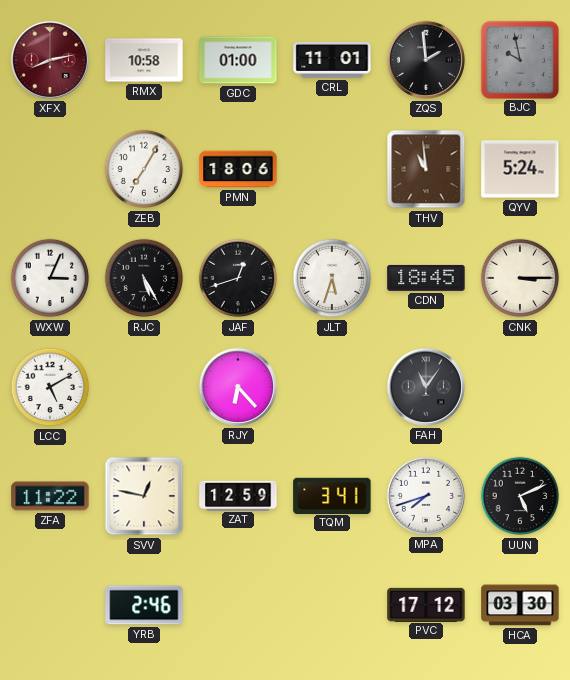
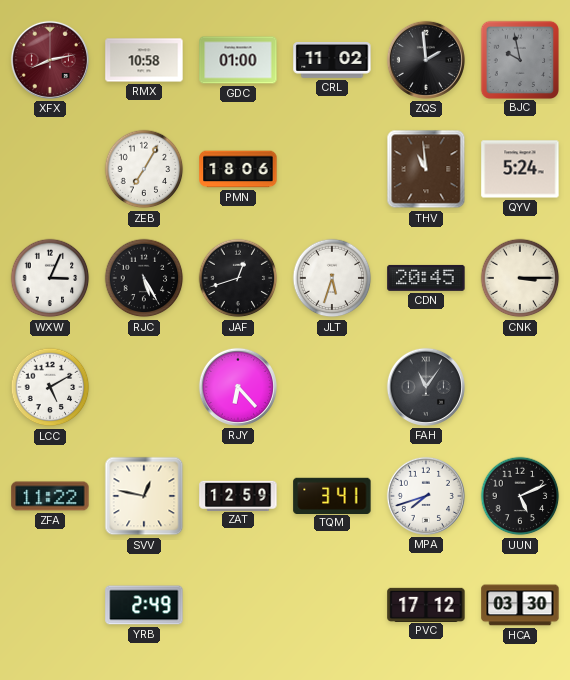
CRL: 11:01 -> 11:02
CDN: 18:45 -> 20:45
YRB: 2:46 -> 2:49
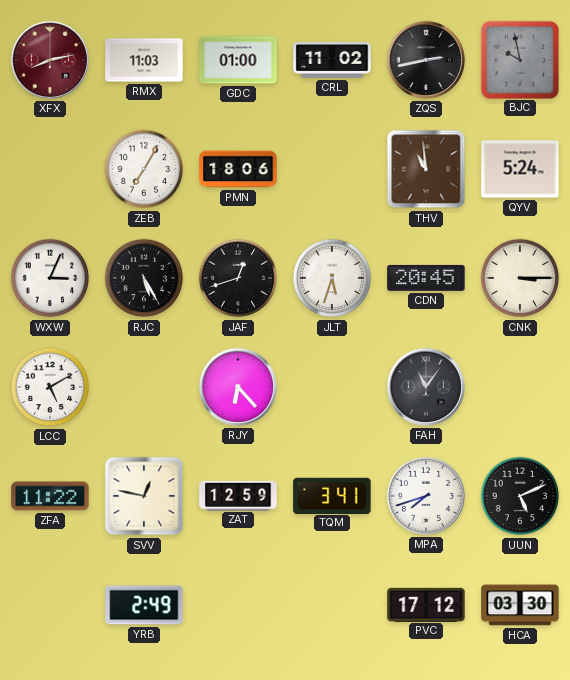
RMX: 10:58 -> 11:03
ZQS: 1:59 -> 2:43
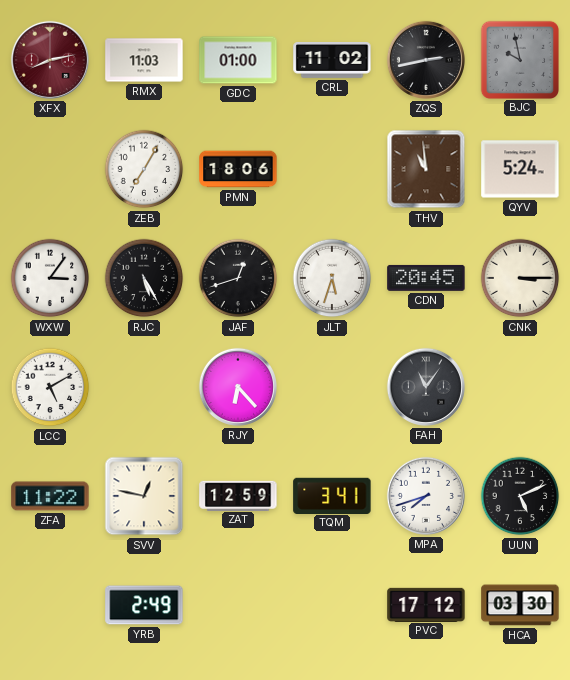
WXW: 3:04 -> 3:06
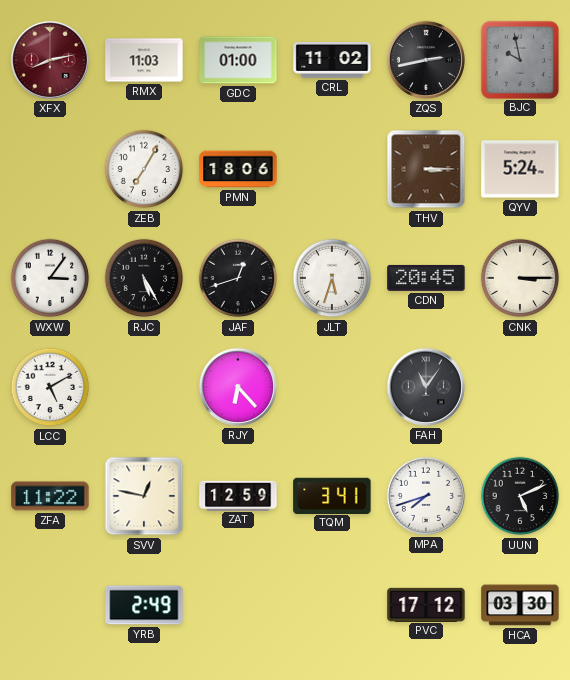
THV: 10:59 -> 3:15
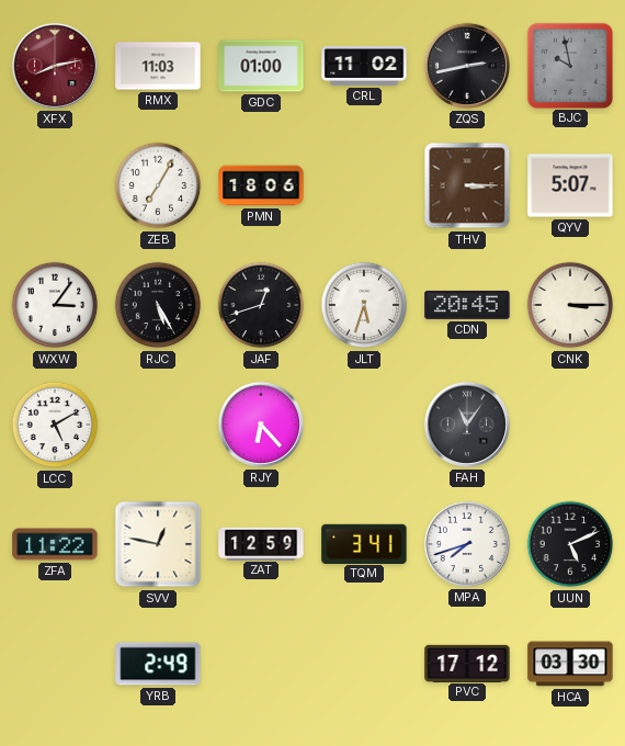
QYV: 5:24 -> 5:07
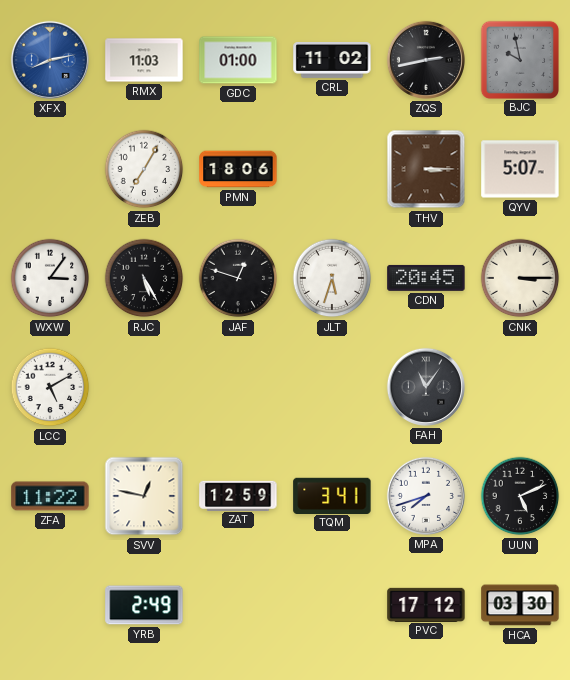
XFX dial: burgundy -> blue
JAF: 12:42 -> 12:48
RJY: 6:23 -> none
